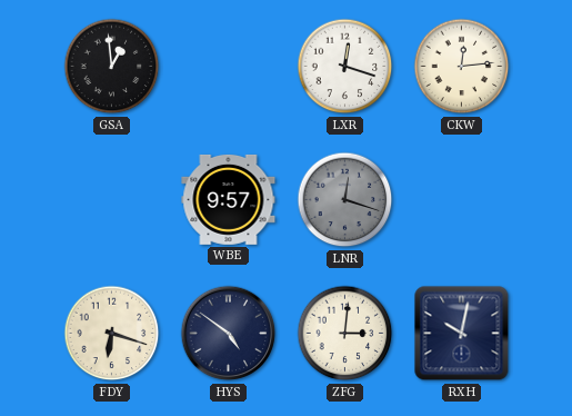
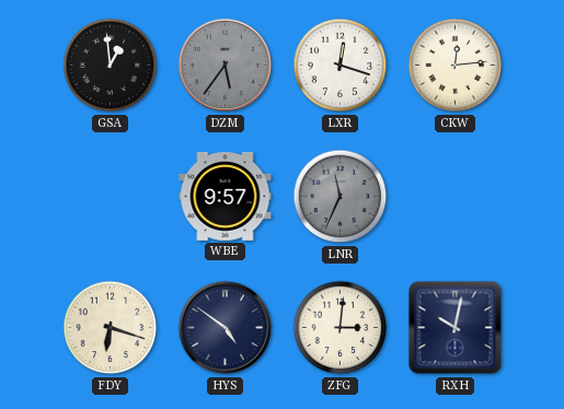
DZM: none -> 5:36
LNR: 12:18 -> 11:34
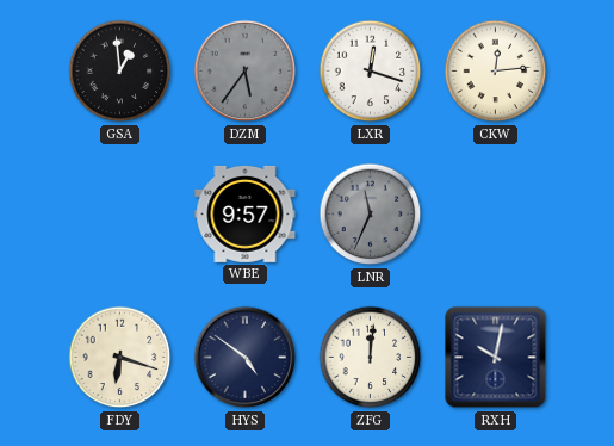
ZFG: 3:01 -> 12:01
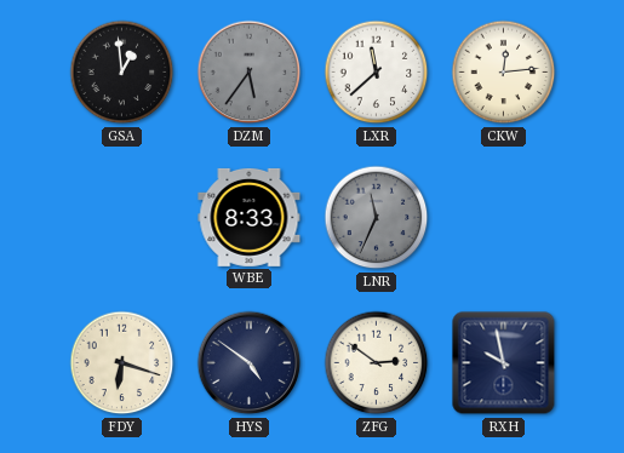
LXR: 12:18 -> 11:38
WBE: 9:57 -> 8:33
ZFG: 12:01 -> 2:51
RXH: 10:02 -> 9:58
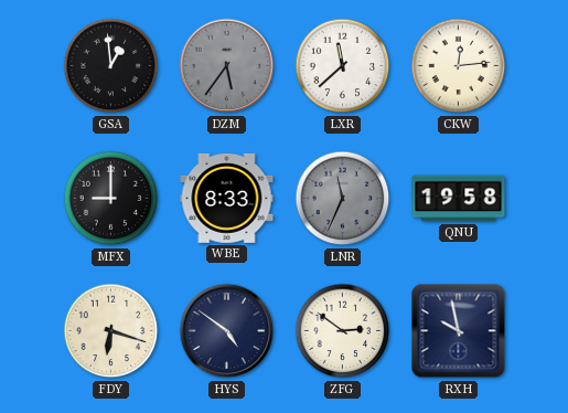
MFX: none -> 9:00
QNU: none -> 19:58
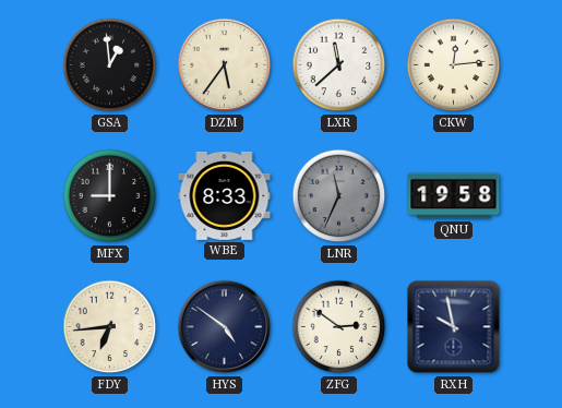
DZM dial: grey -> cream
FDY: 6:18 -> 6:44
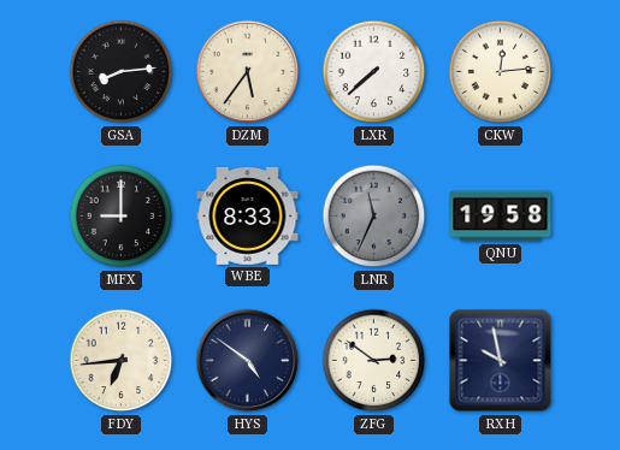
GSA: 12:59 -> 8:14
LXR: 11:38 -> 7:38
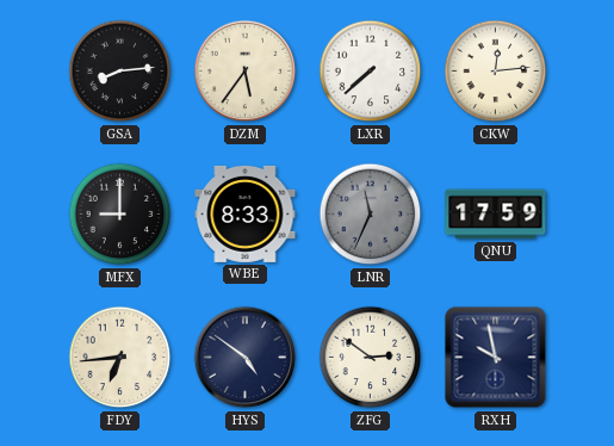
QNU: 19:58 -> 17:59
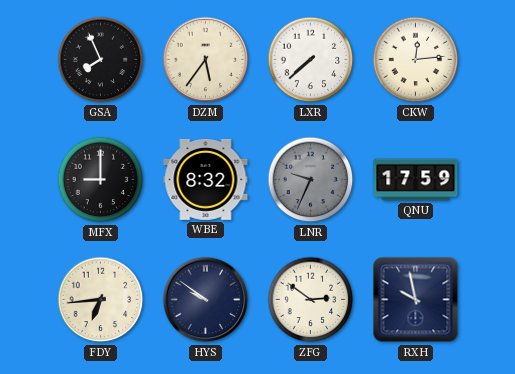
GSA: 8:14 -> 7:56
WBE: 8:33 -> 8:32
LNR: 11:34 -> 9:34
HYS: 4:51 -> 9:51
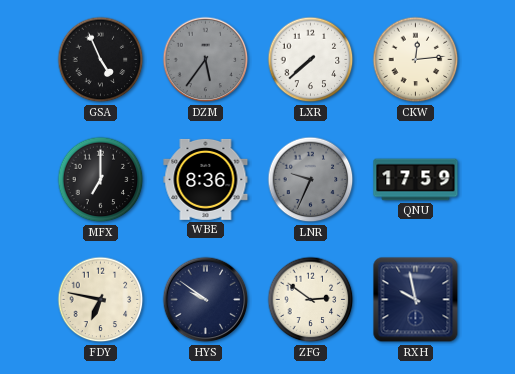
GSA: 7:56 -> 4:56
DZM dial: cream -> grey
MFX: 9:00 -> 7:00
WBE: 8:32 -> 8:36
FDY: 6:44 -> 6:47
